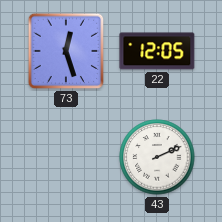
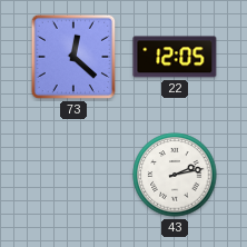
73: 12:27 -> 12:22
43: 2:11 -> 2:13
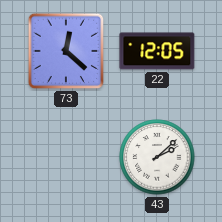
43: 2:13 -> 2:08
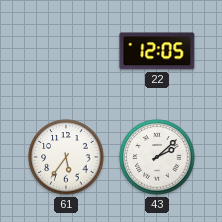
73: 12:22 -> none
61: none -> 5:36
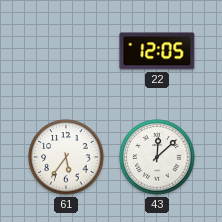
43: 2:08 -> 12:08
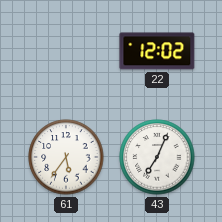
22: 12:05 -> 12:02
43: 12:08 -> 7:04
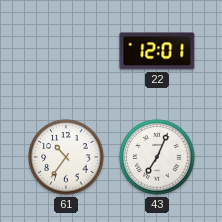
22: 12:02 -> 12:01
61: 5:36 -> 10:36
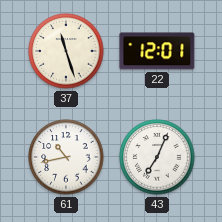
37: none -> 11:27
61: 10:36 -> 10:43
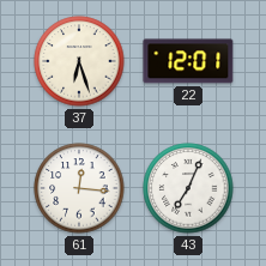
37: 11:27 -> 6:27
61: 10:43 -> 12:16
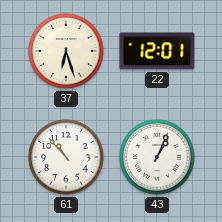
61: 12:16 -> 10:53
43: 7:04 -> 1:04
